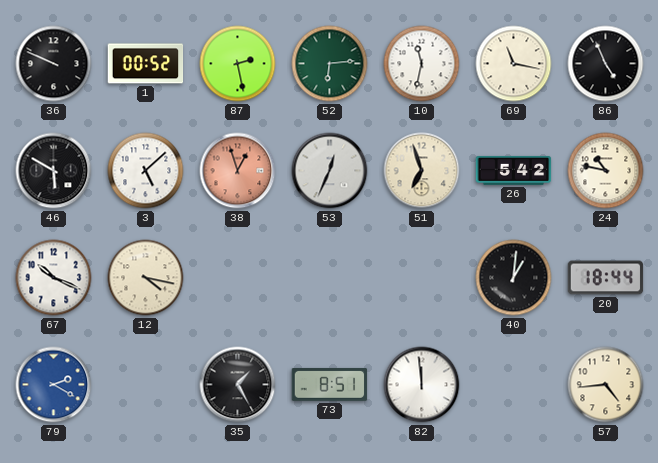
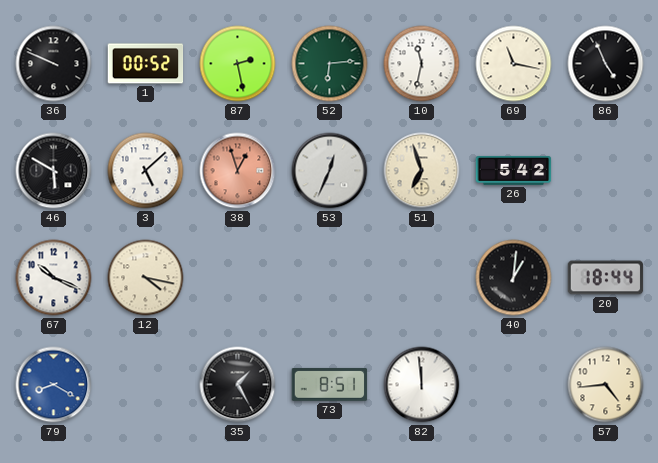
24: 10:47 -> none
79: 2:20 -> 8:20
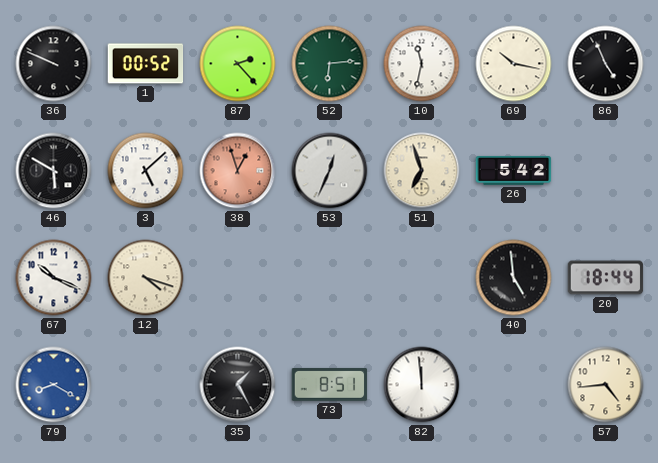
87: 2:28 -> 2:23
69: 11:17 -> 10:17
12: 4:17 -> 4:18
40: 1:01 -> 4:59
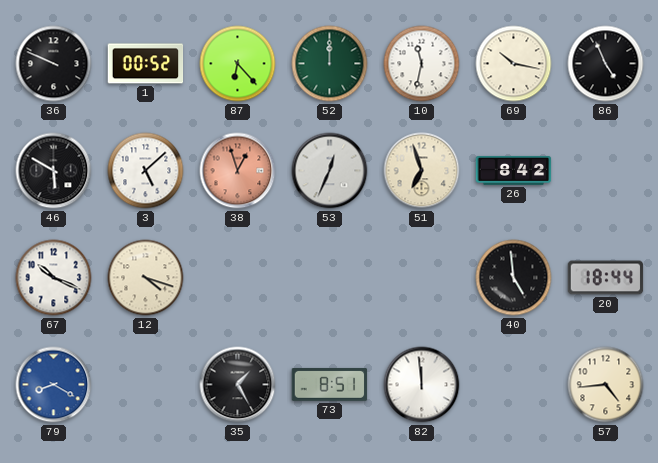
87: 2:23 -> 6:23
52: 6:14 -> 12:00
26: 5:42 -> 8:42
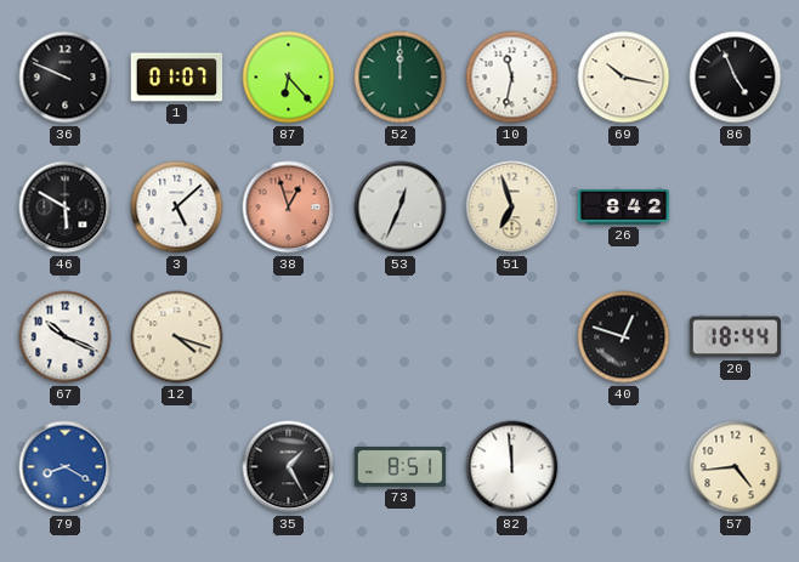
1: 00:52 -> 01:07
40: 4:59 -> 12:48
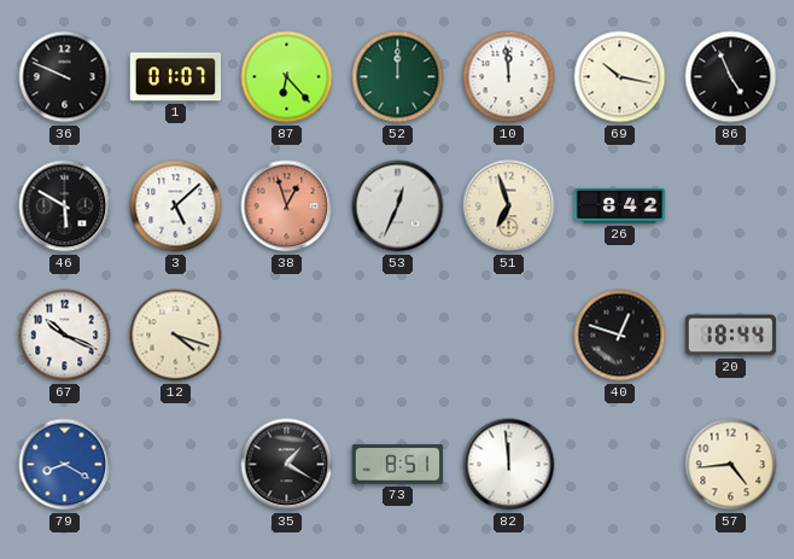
10: 11:32 -> 11:59
35: 1:25 -> 1:20
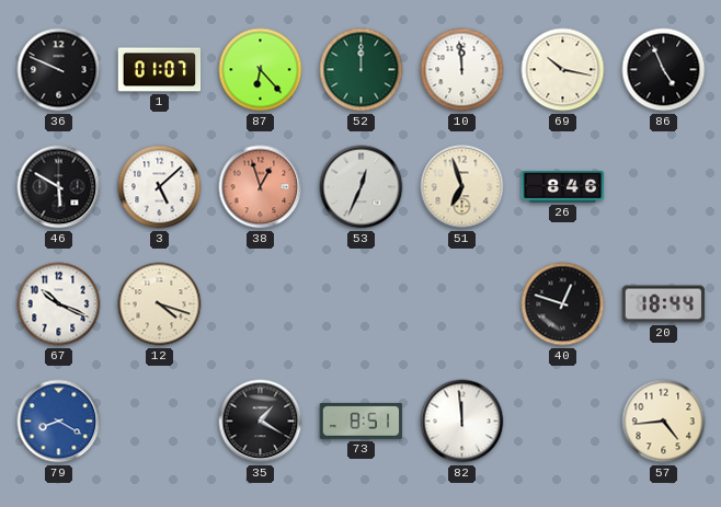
26: 8:42 -> 8:46
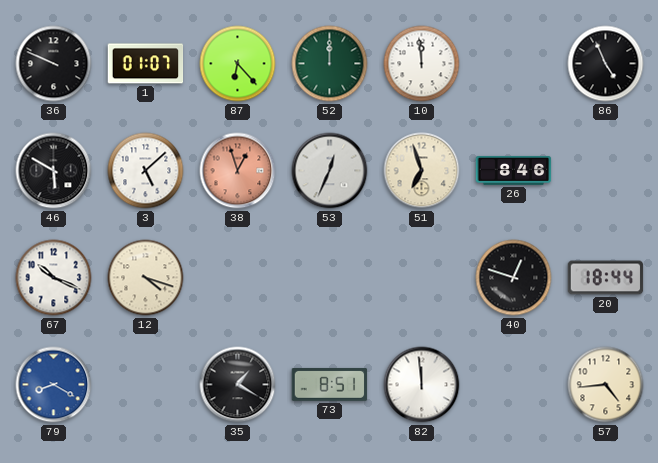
69: 10:17 -> none
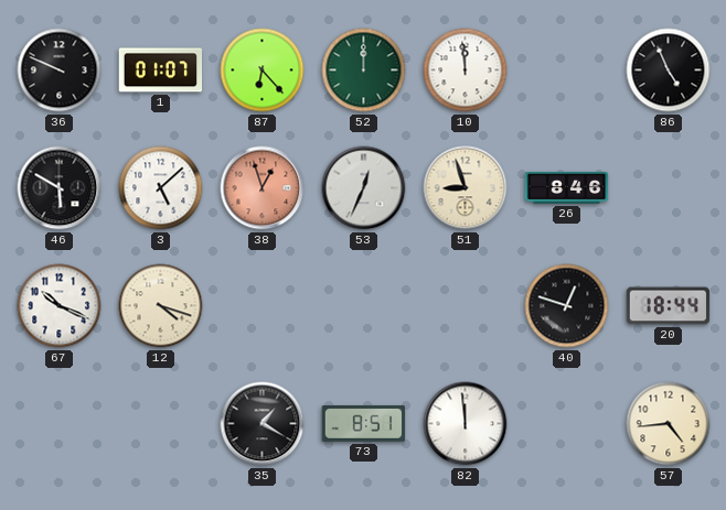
51: 6:57 -> 8:57
79: 8:20 -> none
